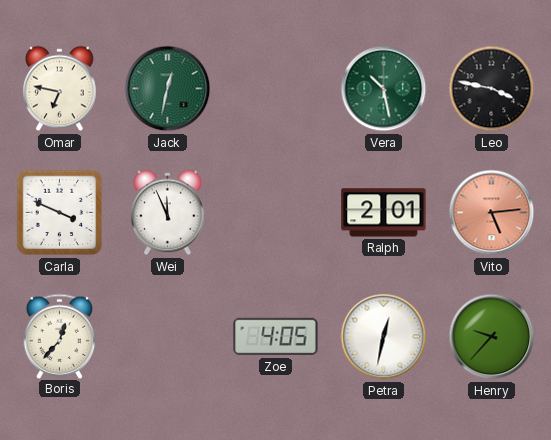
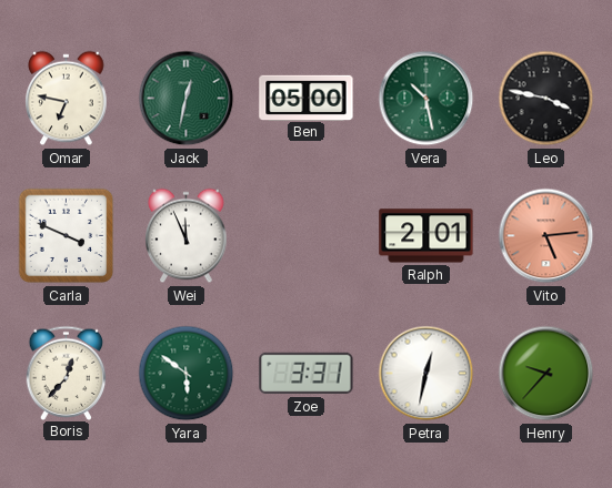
Ben: none -> 05:00
Yara: none -> 5:51
Zoe: 4:05 -> 3:31
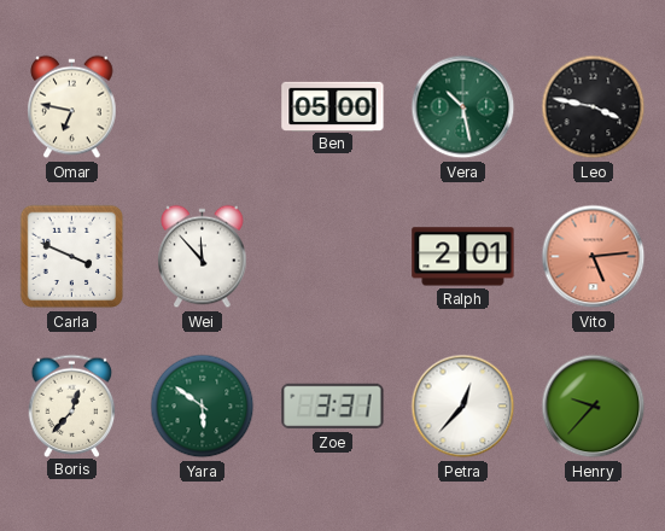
Jack: 12:32 -> none
Wei: 11:56 -> 11:53
Petra: 12:32 -> 12:37
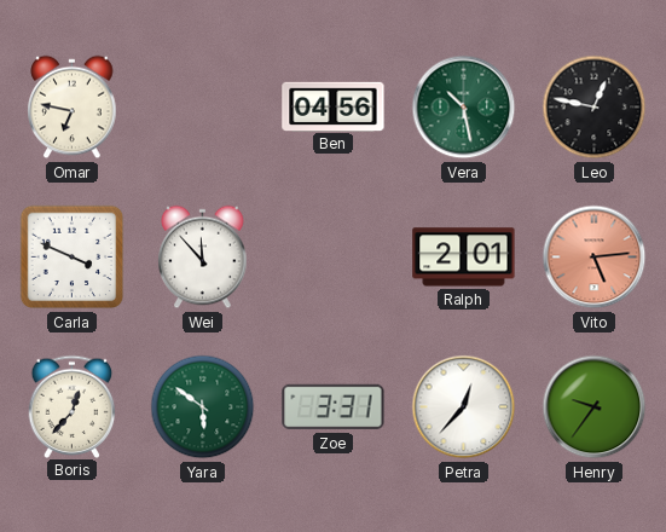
Ben: 05:00 -> 04:56
Leo: 3:47 -> 12:47
Henry: 9:37 -> 9:36
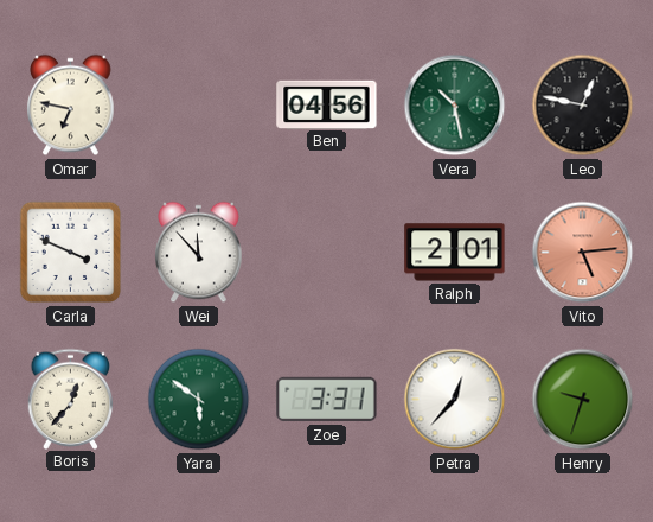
Henry: 9:36 -> 9:33
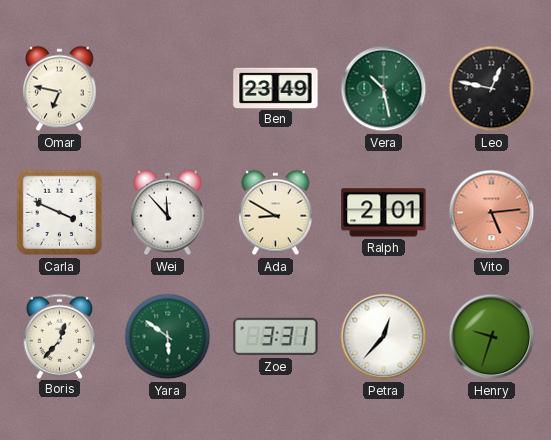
Ben: 04:56 -> 23:49
Ada: none -> 8:50
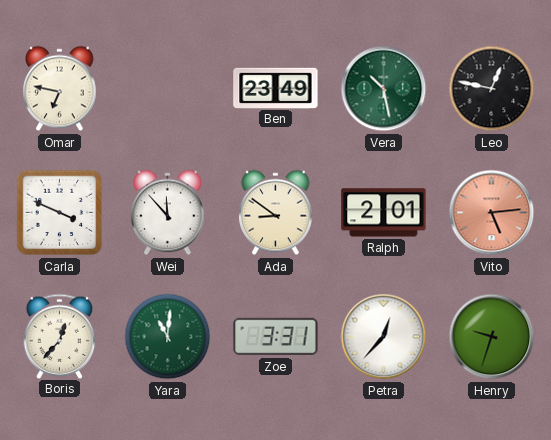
Ada: 8:50 -> 8:51
Yara: 5:51 -> 11:01
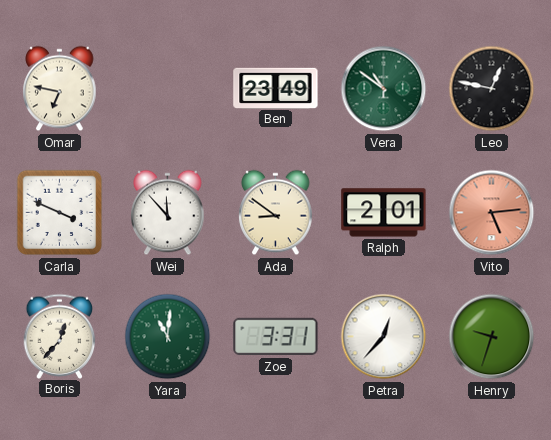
Vera: 10:28 -> 10:51
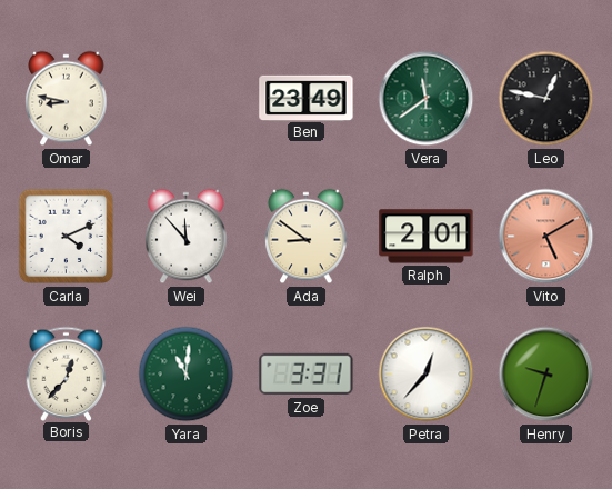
Omar: 6:47 -> 8:47
Vera: 10:51 -> 11:39
Carla: 3:49 -> 4:11
Vito: 5:14 -> 5:10
